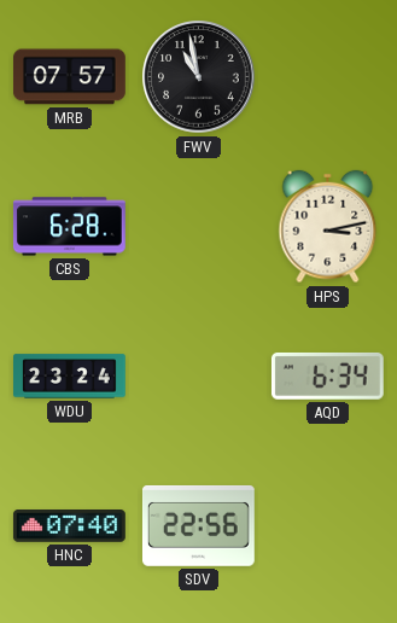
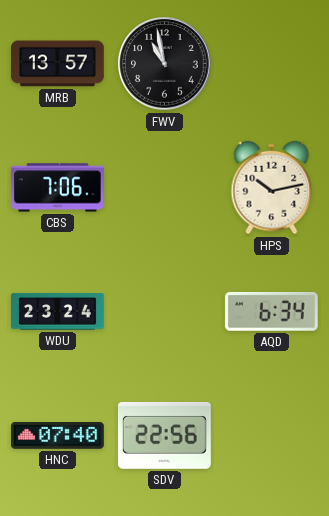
MRB: 07:57 -> 13:57
CBS: 6:28 -> 7:06
HPS: 3:13 -> 10:13
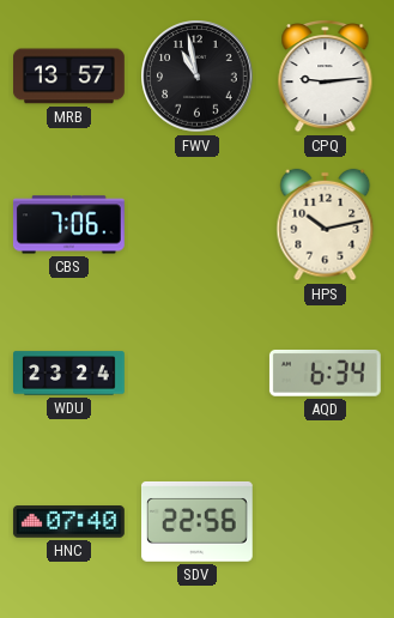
CPQ: none -> 9:14
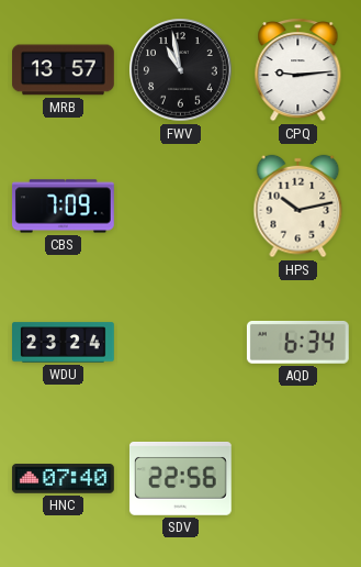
CBS: 7:06 -> 7:09
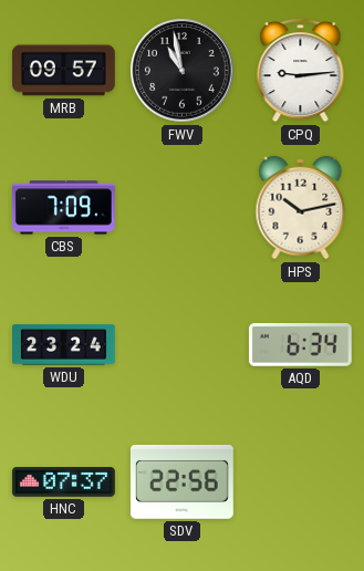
MRB: 13:57 -> 09:57
HNC: 07:40 -> 07:37
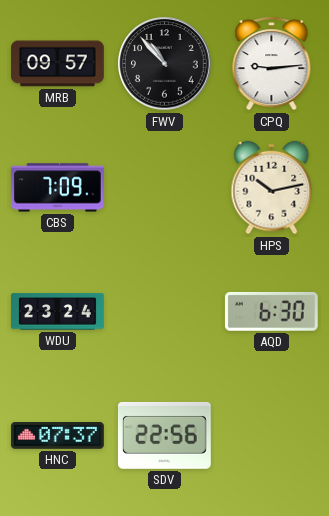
FWV: 10:58 -> 10:53
AQD: 6:34 -> 6:30
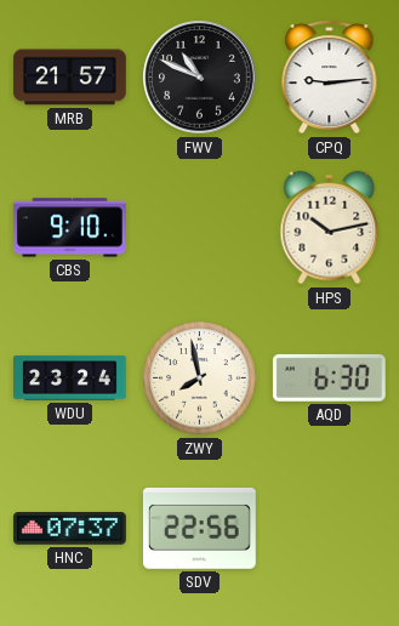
MRB: 09:57 -> 21:57
FWV: 10:53 -> 10:49
CBS: 7:09 -> 9:10
ZWY: none -> 7:58
